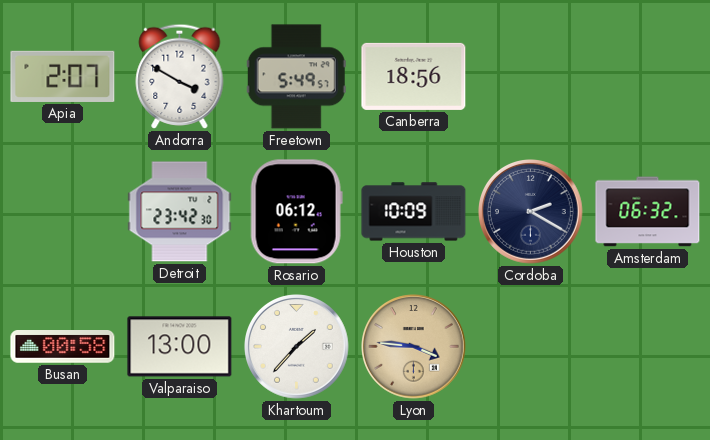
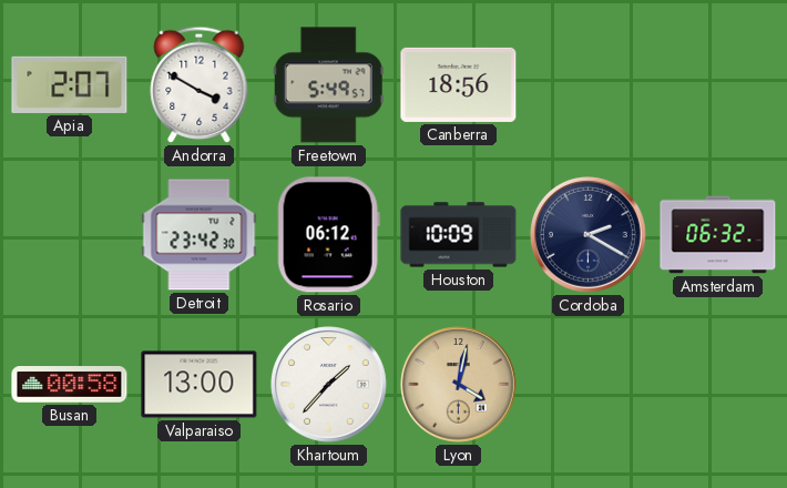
Lyon: 3:46 -> 4:02
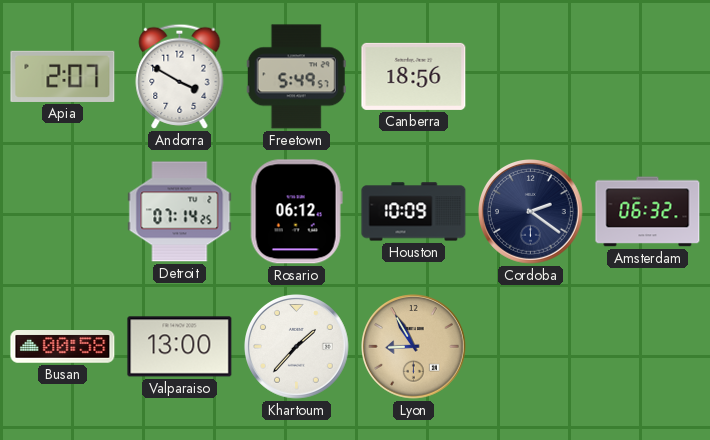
Detroit: 23:42 -> 07:14
Cordoba: 2:20 -> 2:21
Lyon: 4:02 -> 8:55
